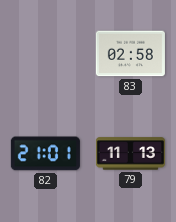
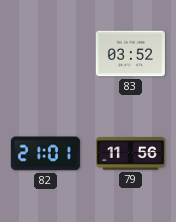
83: 02:58 -> 03:52
79: 11:13 -> 11:56
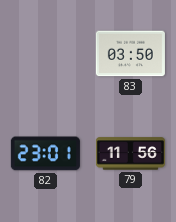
83: 03:52 -> 03:50
82: 21:01 -> 23:01
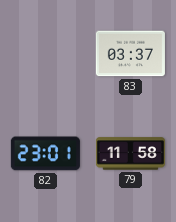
83: 03:50 -> 03:37
79: 11:56 -> 11:58
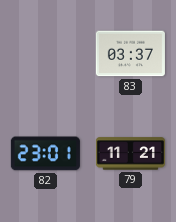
79: 11:58 -> 11:21
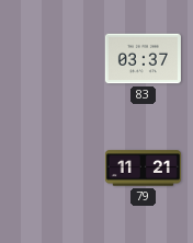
82: 23:01 -> none
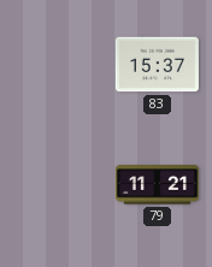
83: 03:37 -> 15:37
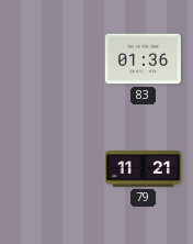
83: 15:37 -> 01:36
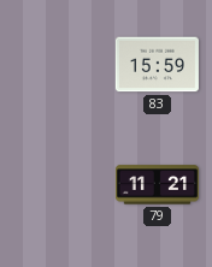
83: 01:36 -> 15:59
